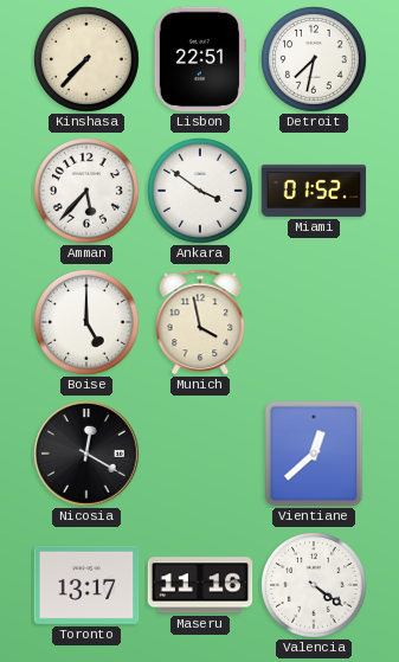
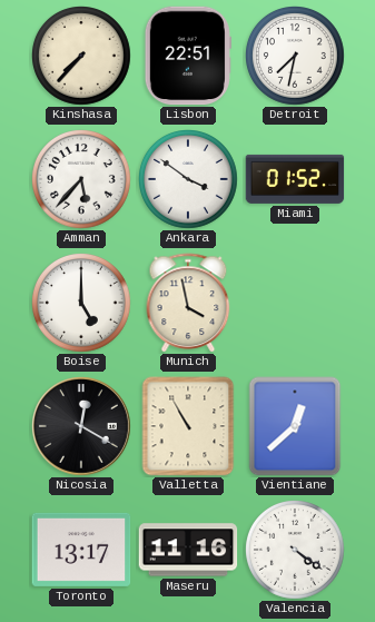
Valletta: none -> 10:55
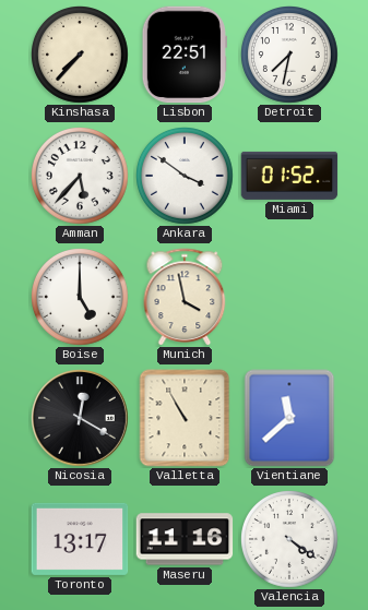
Vientiane: 12:38 -> 11:38
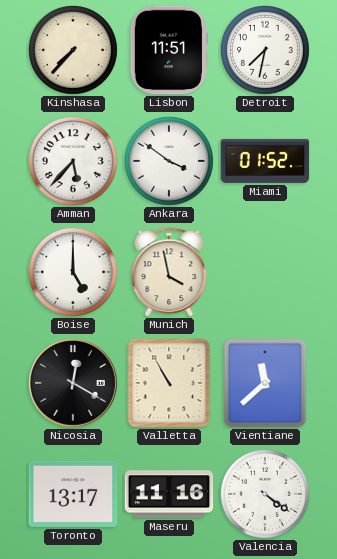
Lisbon: 22:51 -> 11:51
